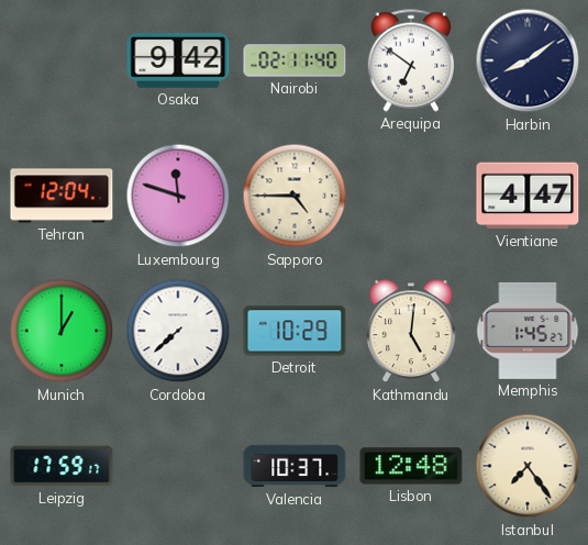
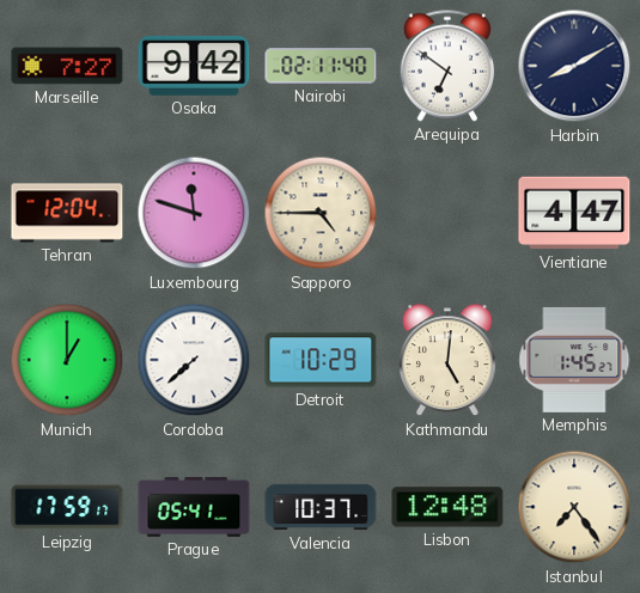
Marseille: none -> 7:27
Harbin: 8:09 -> 8:10
Prague: none -> 05:41
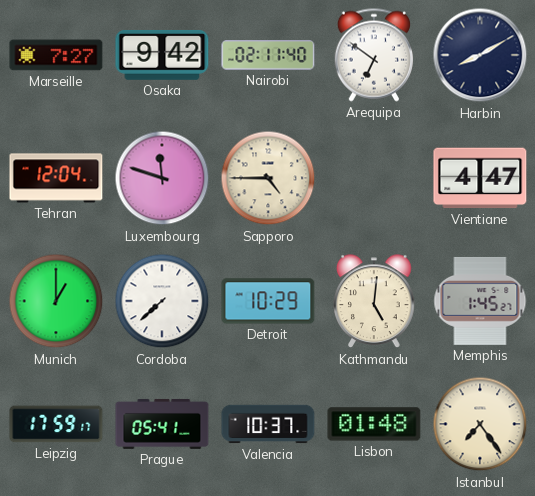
Lisbon: 12:48 -> 01:48
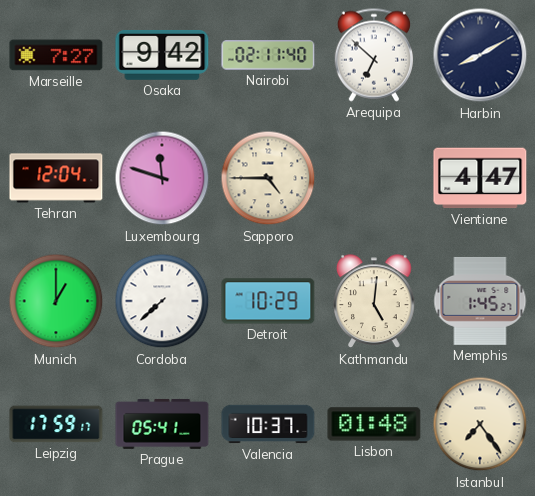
Arequipa: 6:51 -> 6:52
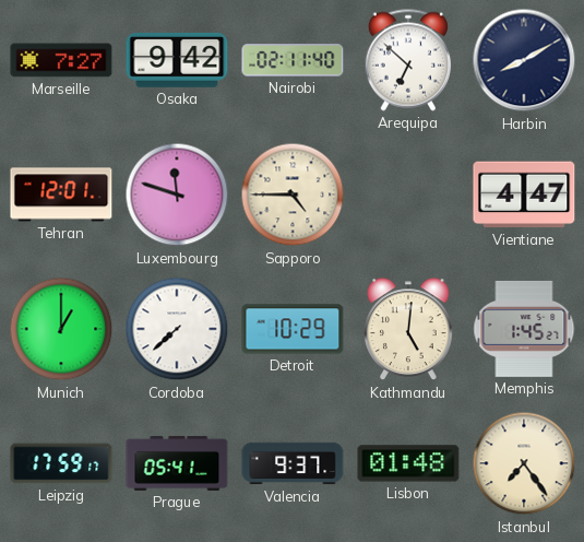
Tehran: 12:04 -> 12:01
Valencia: 10:37 -> 9:37
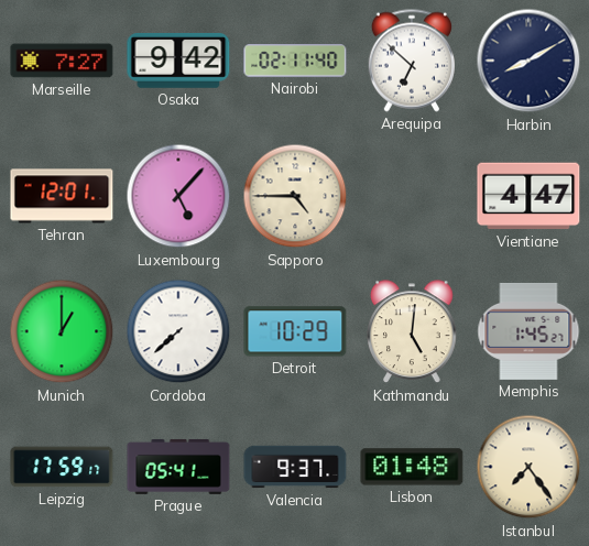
Luxembourg: 11:48 -> 5:07
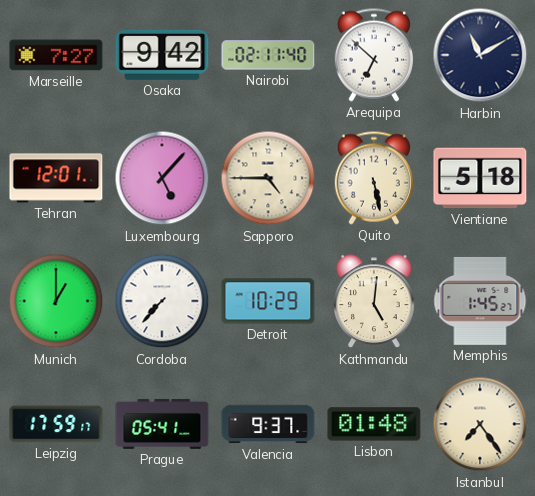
Harbin: 8:10 -> 11:10
Quito: none -> 5:28
Vientiane: 4:47 -> 5:18
Cordoba: 7:38 -> 7:37
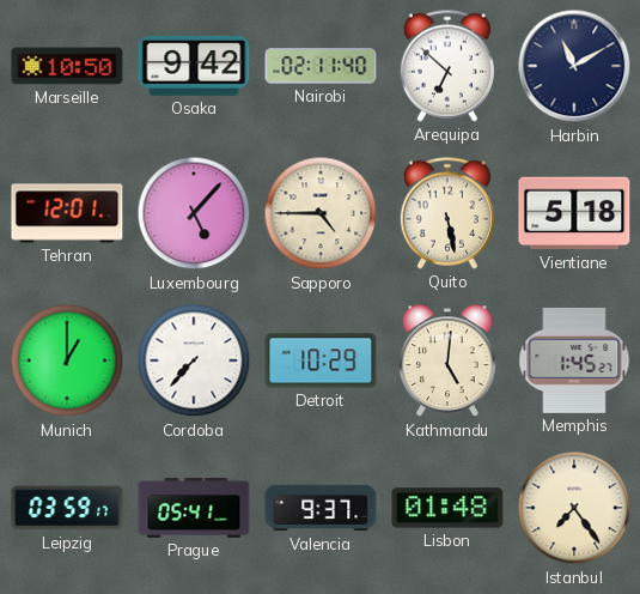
Marseille: 7:27 -> 10:50
Leipzig: 17:59 -> 03:59
